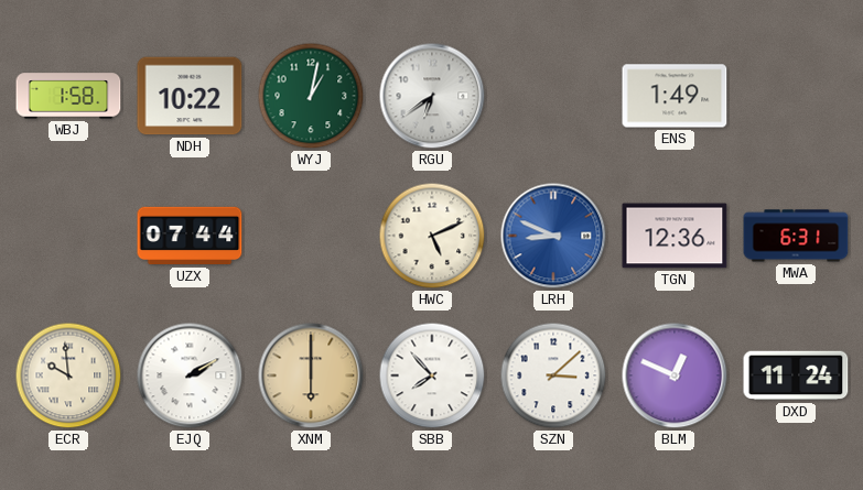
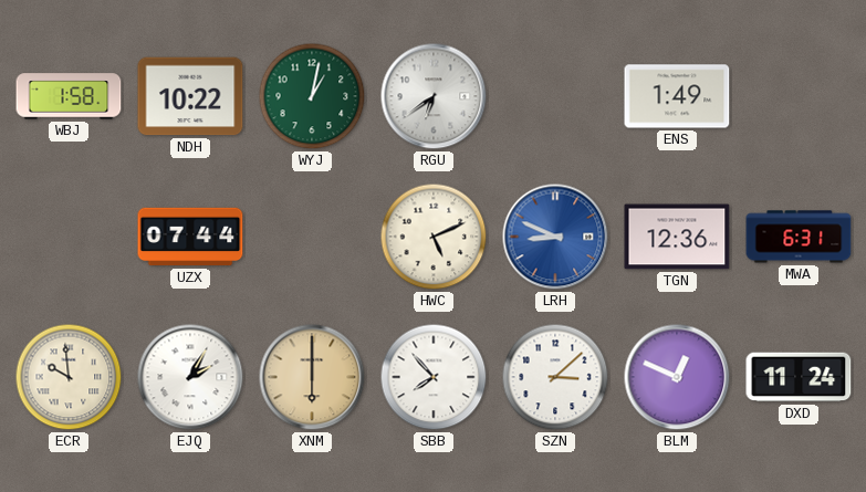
EJQ: 2:10 -> 2:05
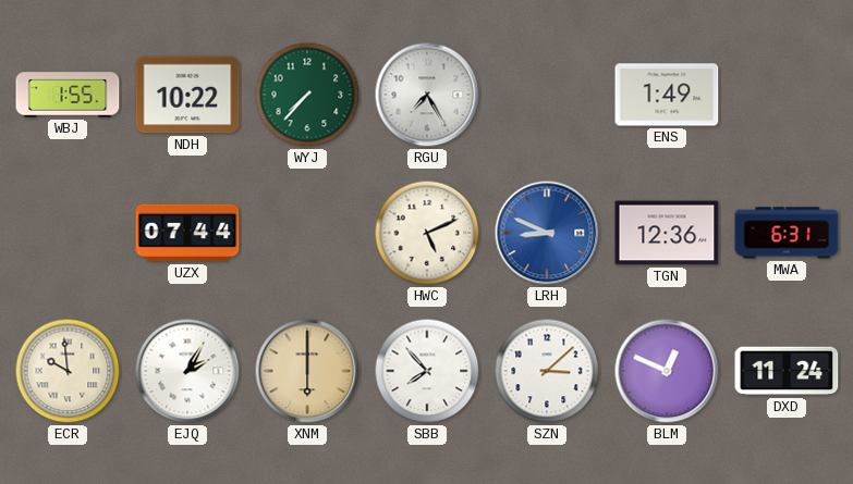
WBJ: 1:58 -> 1:55
WYJ: 1:02 -> 7:37
RGU: 6:39 -> 7:25
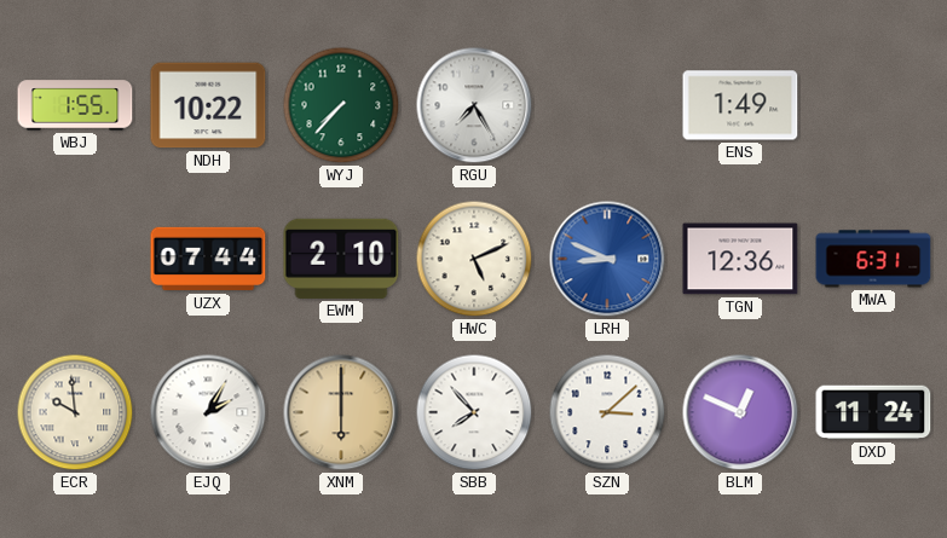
EWM: none -> 2:10
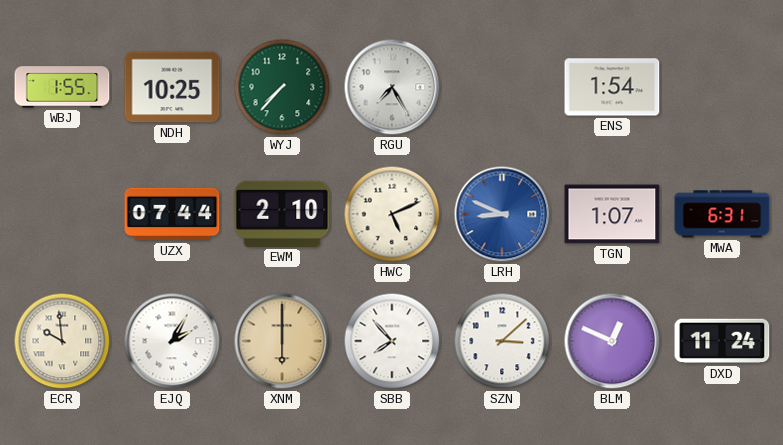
NDH: 10:22 -> 10:25
ENS: 1:49 -> 1:54
TGN: 12:36 -> 1:07
